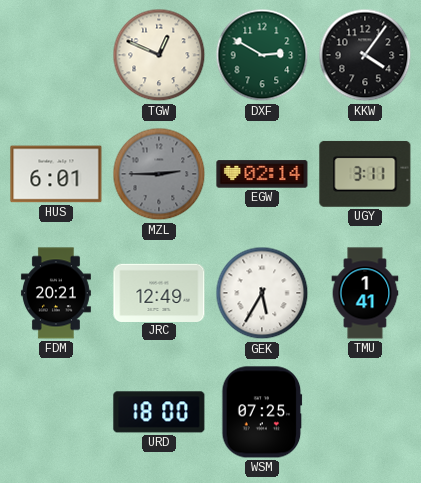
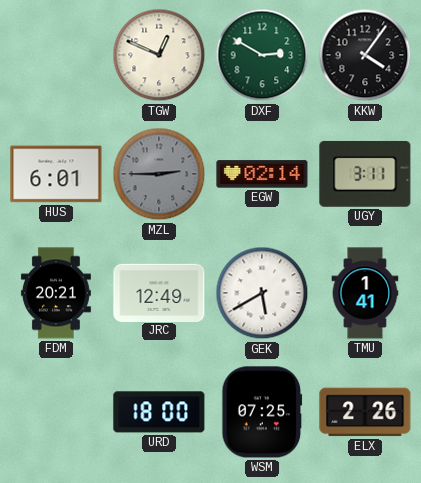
GEK: 5:35 -> 5:40
ELX: none -> 2:26
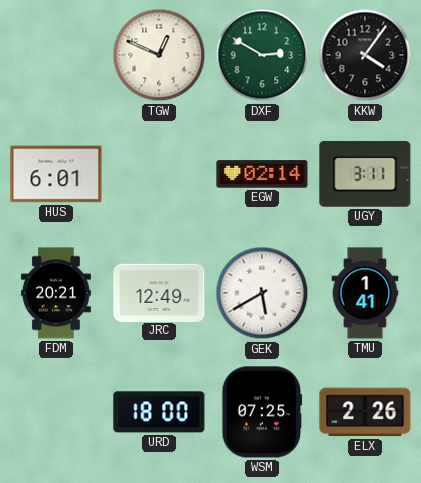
MZL: 2:45 -> none
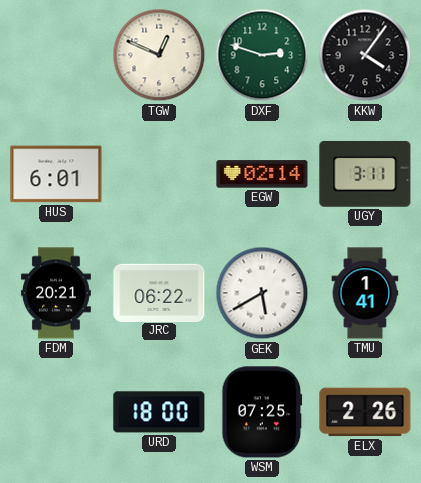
DXF: 2:50 -> 2:48
JRC: 12:49 -> 06:22
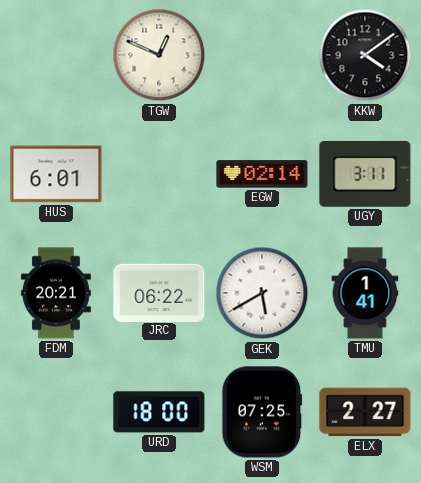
DXF: 2:48 -> none
KKW: 4:06 -> 4:09
ELX: 2:26 -> 2:27
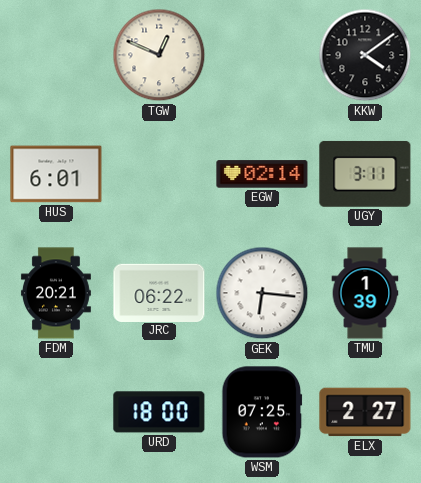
GEK: 5:40 -> 6:16
TMU: 1:41 -> 1:39
